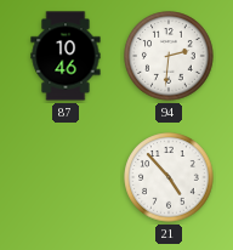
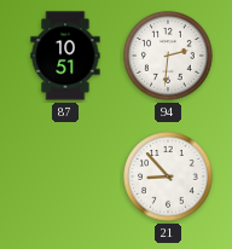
87: 10:46 -> 10:51
21: 4:53 -> 8:53
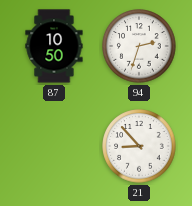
87: 10:51 -> 10:50
94: 2:31 -> 2:33
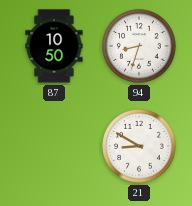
94: 2:33 -> 8:33
21: 8:53 -> 8:50
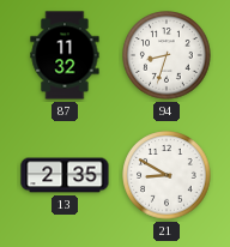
87: 10:50 -> 11:32
13: none -> 2:35
